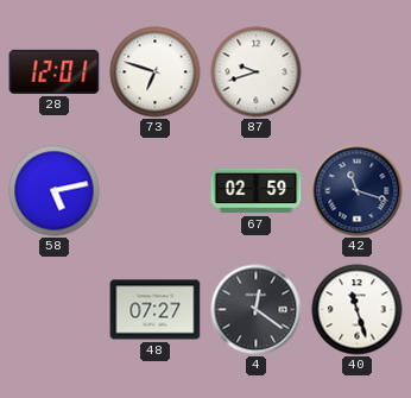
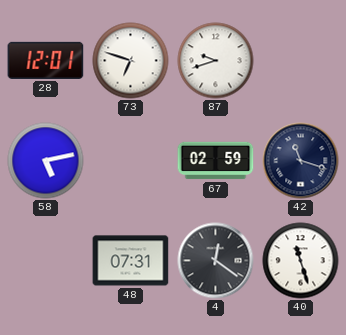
48: 07:27 -> 07:31
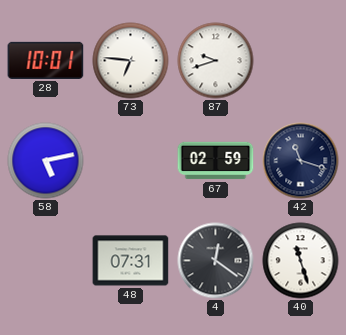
28: 12:01 -> 10:01
73: 6:48 -> 6:46
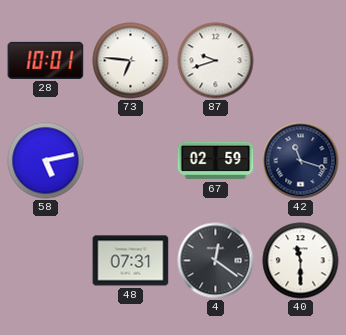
40: 11:27 -> 11:30
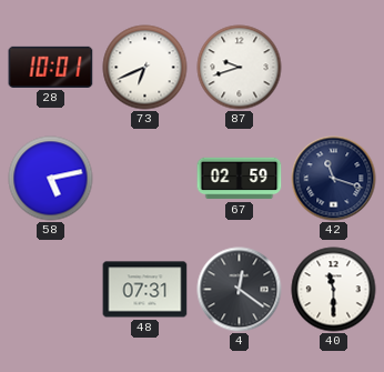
73: 6:46 -> 6:41
